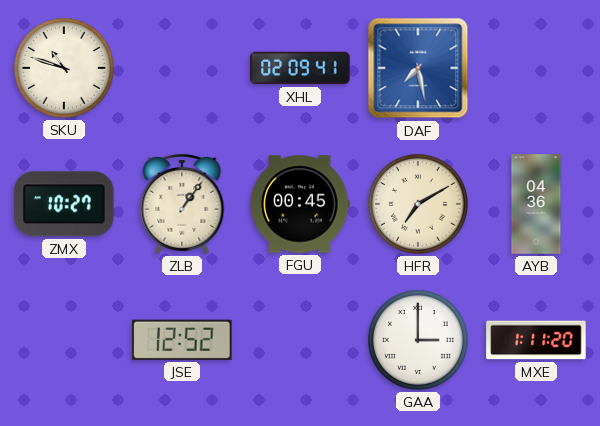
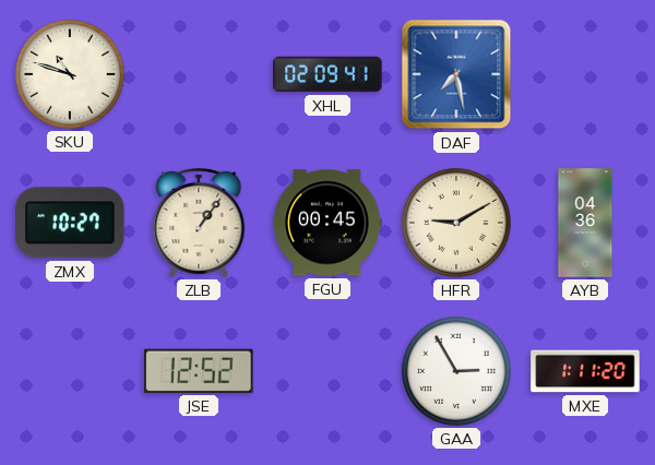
HFR: 7:10 -> 9:10
GAA: 3:00 -> 2:55
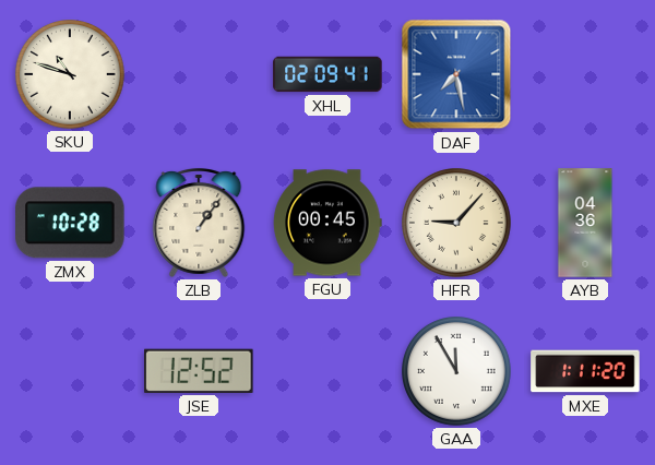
ZMX: 10:27 -> 10:28
HFR: 9:10 -> 9:07
GAA: 2:55 -> 11:55
